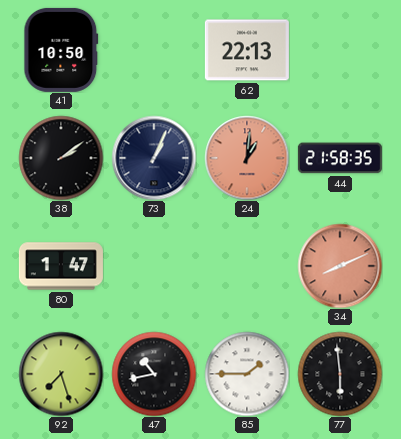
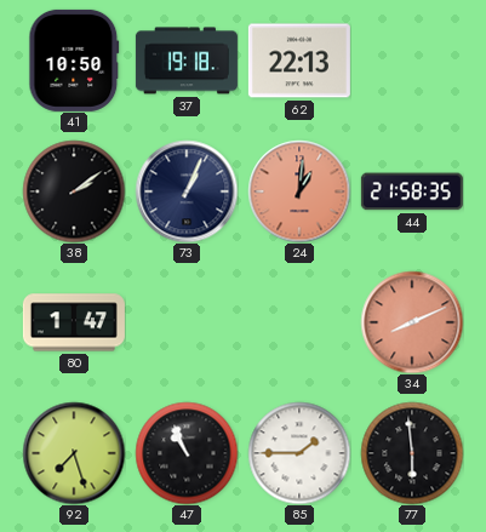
37: none -> 19:18
47: 10:43 -> 10:56
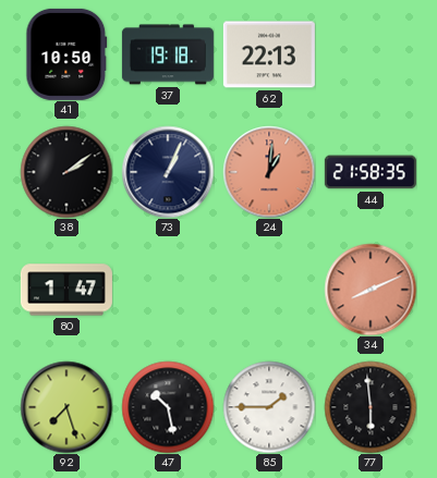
47: 10:56 -> 10:28
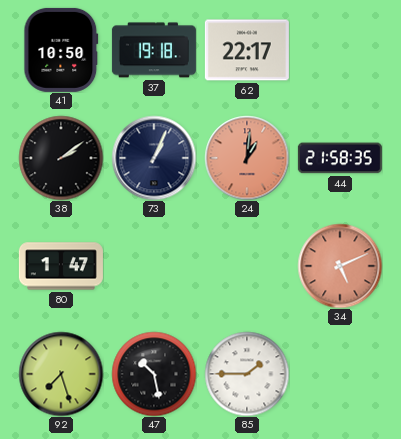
62: 22:13 -> 22:17
34: 8:11 -> 5:11
77: 5:59 -> none
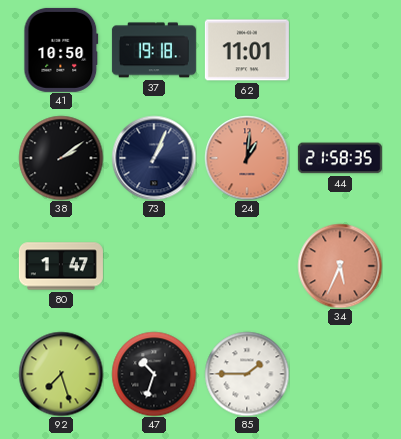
62: 22:17 -> 11:01
34: 5:11 -> 5:34
47: 10:28 -> 10:33
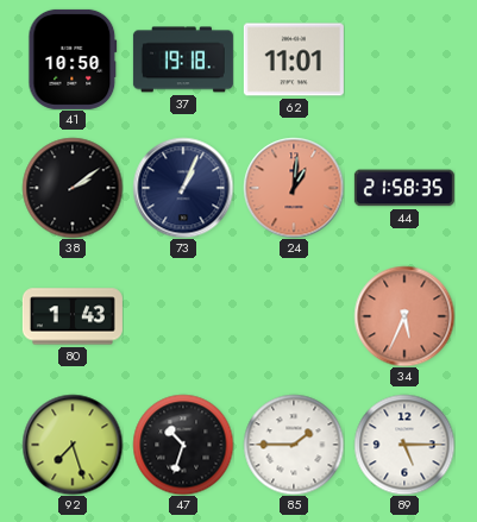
80: 1:47 -> 1:43
89: none -> 5:15
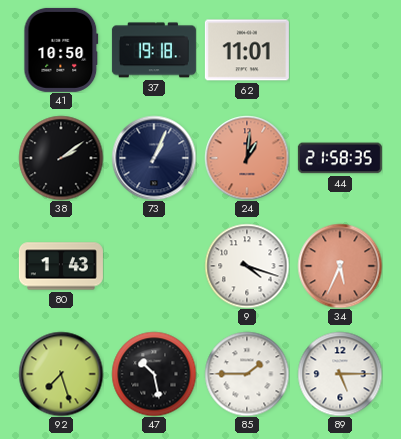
9: none -> 4:18
47: 10:33 -> 10:28
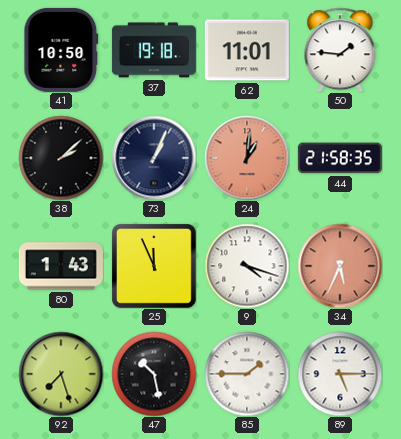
50: none -> 1:46
38: 2:09 -> 2:08
25: none -> 11:56
